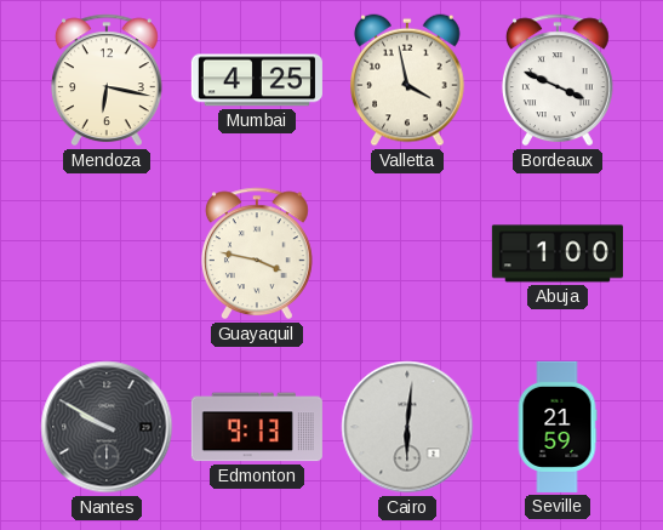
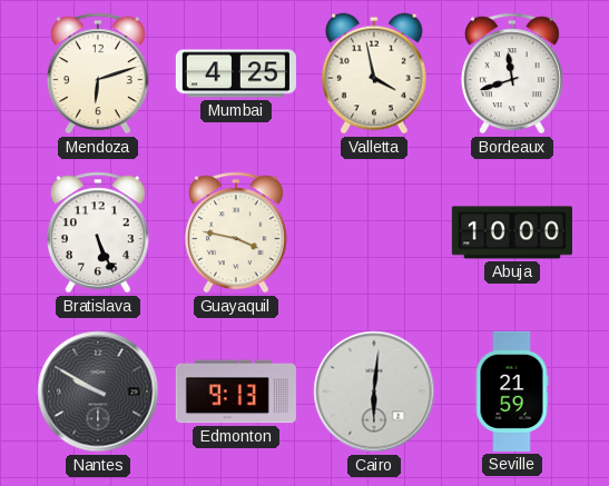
Mendoza: 6:17 -> 6:12
Bordeaux: 3:49 -> 11:42
Bratislava: none -> 5:26
Abuja: 1:00 -> 10:00
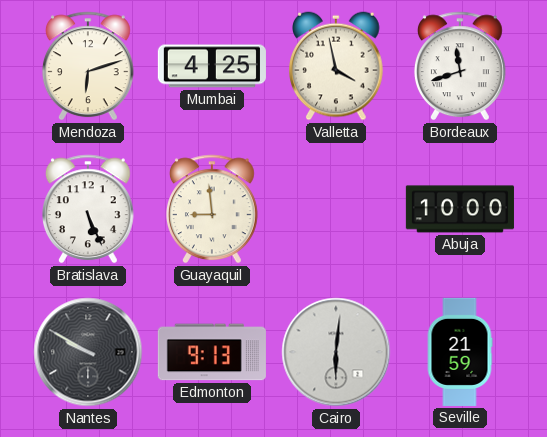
Guayaquil: 3:47 -> 8:59
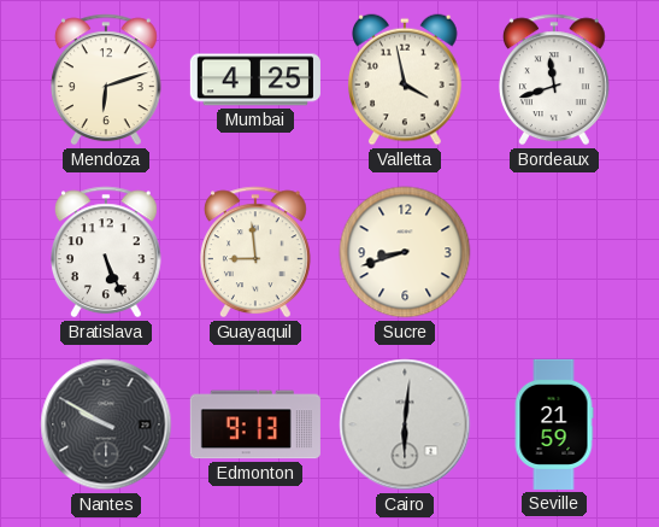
Sucre: none -> 8:42
Abuja: 10:00 -> none
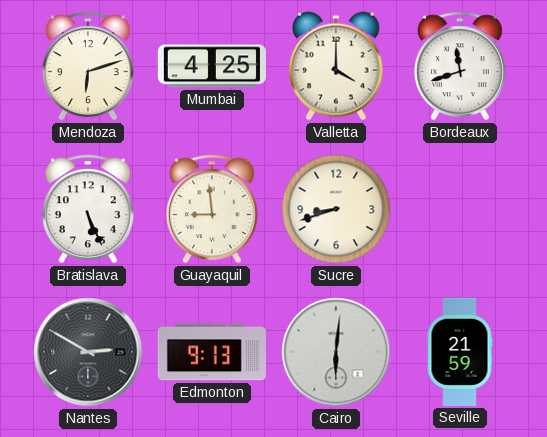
Valletta: 3:58 -> 4:00
Nantes: 9:50 -> 2:50
